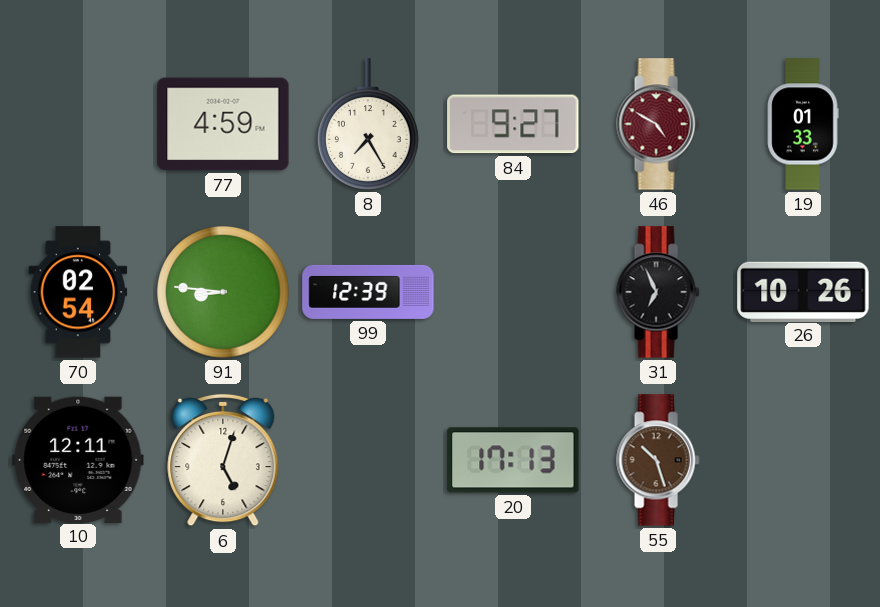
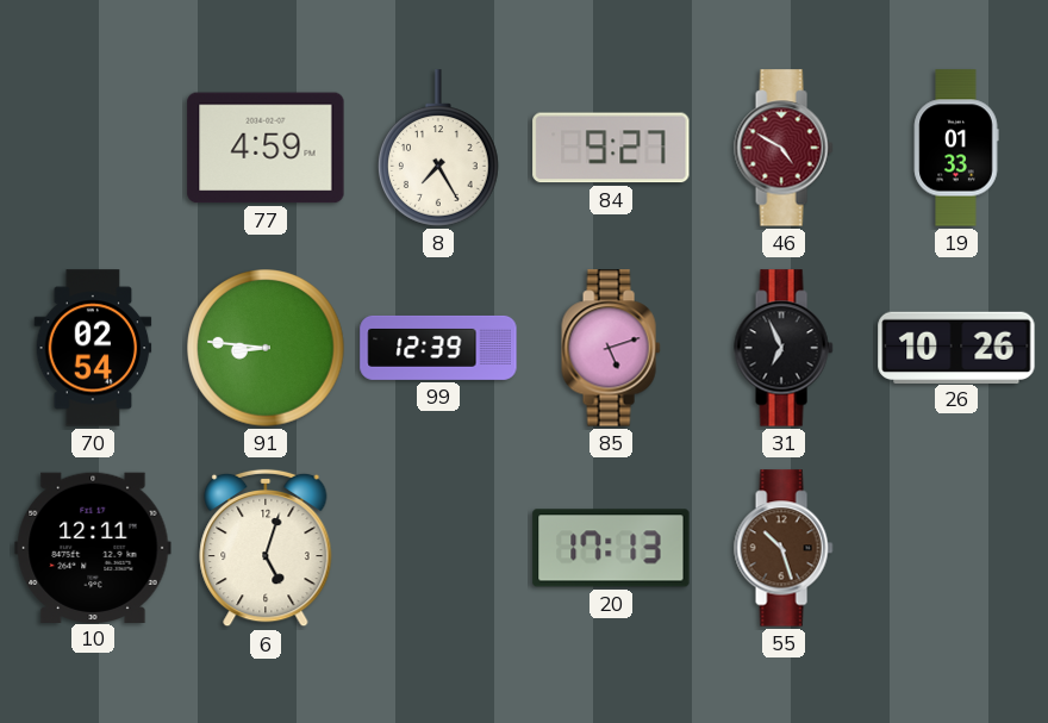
85: none -> 5:12
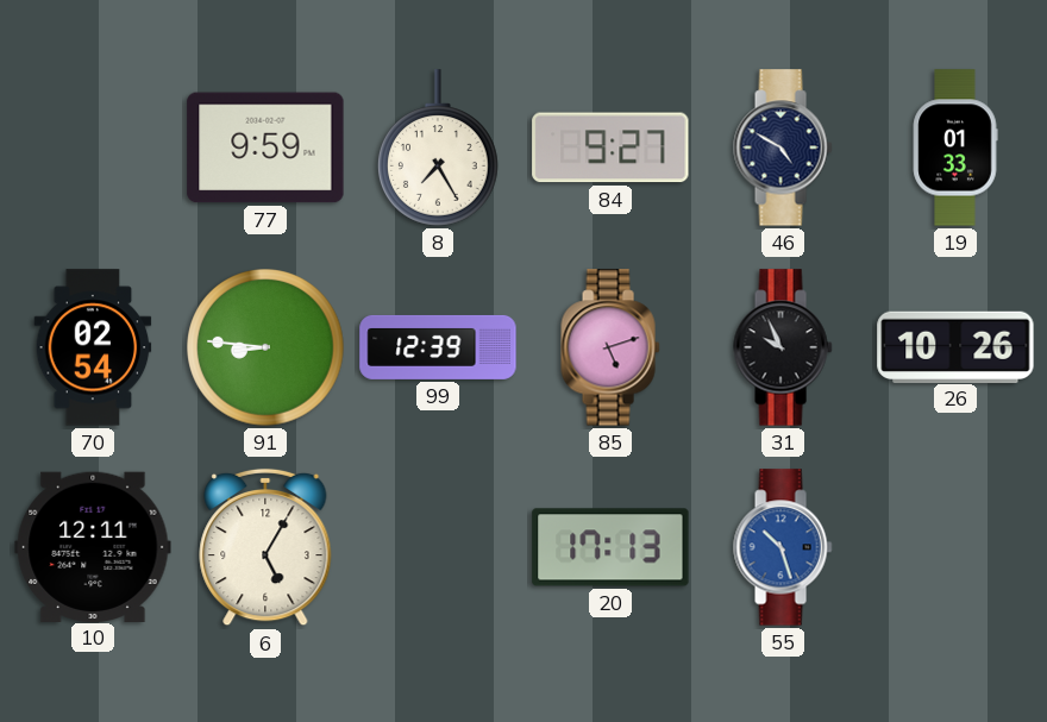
77: 4:59 -> 9:59
46 dial: burgundy -> navy
31: 6:56 -> 9:56
6: 5:03 -> 5:05
55 dial: brown -> blue
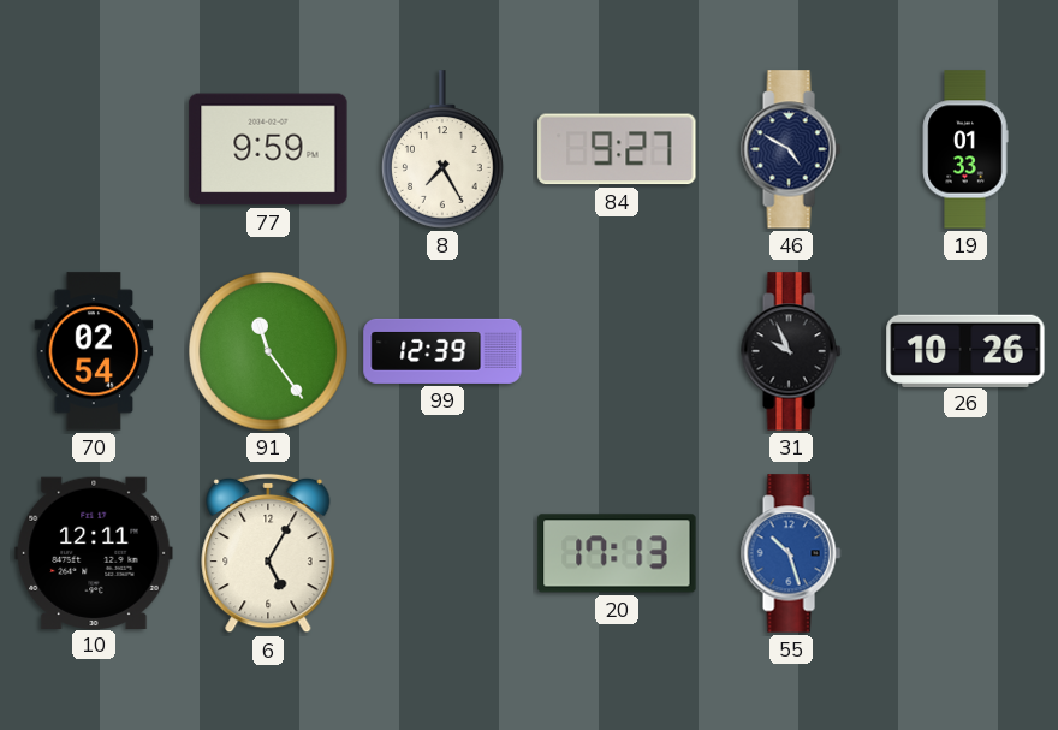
91: 8:46 -> 11:24
85: 5:12 -> none
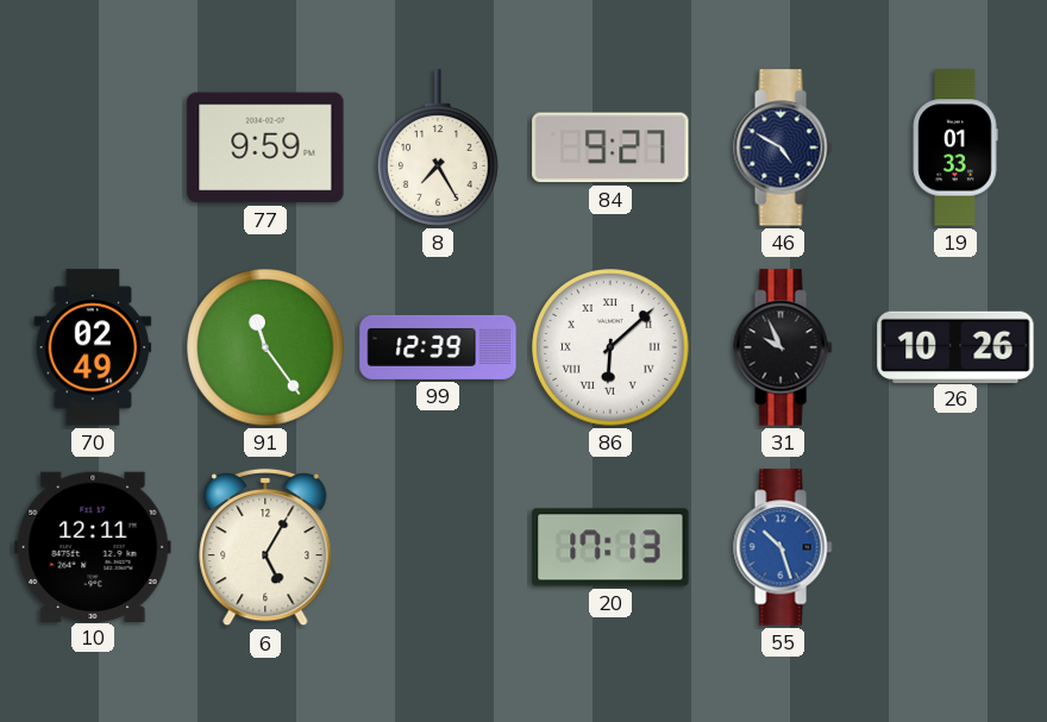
70: 02:54 -> 02:49
86: none -> 6:08
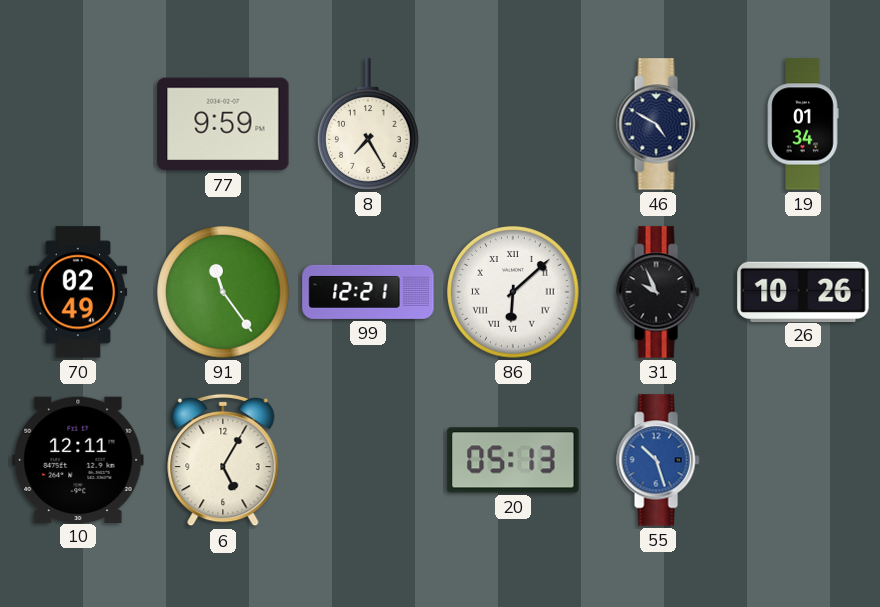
84: 9:27 -> none
19: 01:33 -> 01:34
99: 12:39 -> 12:21
20: 17:13 -> 05:13
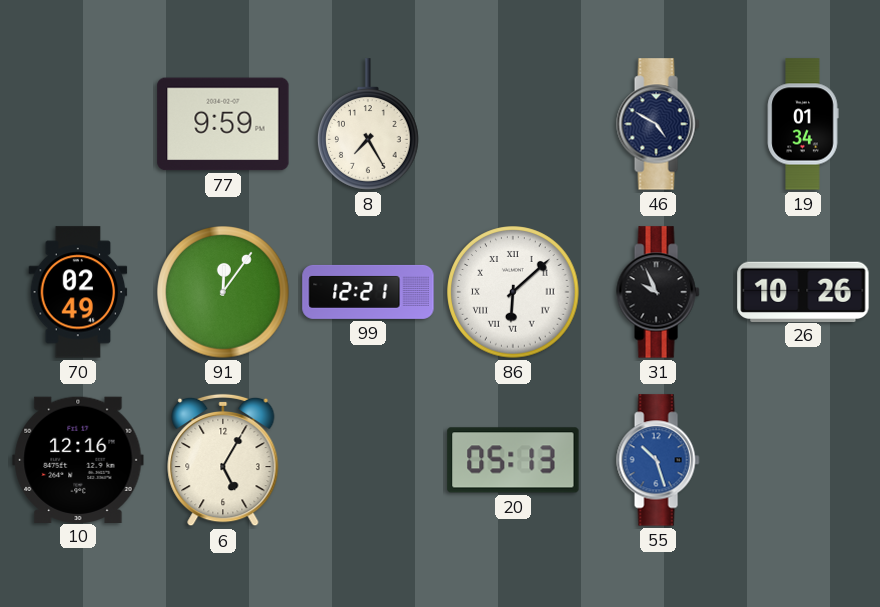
91: 11:24 -> 12:06
10: 12:11 -> 12:16
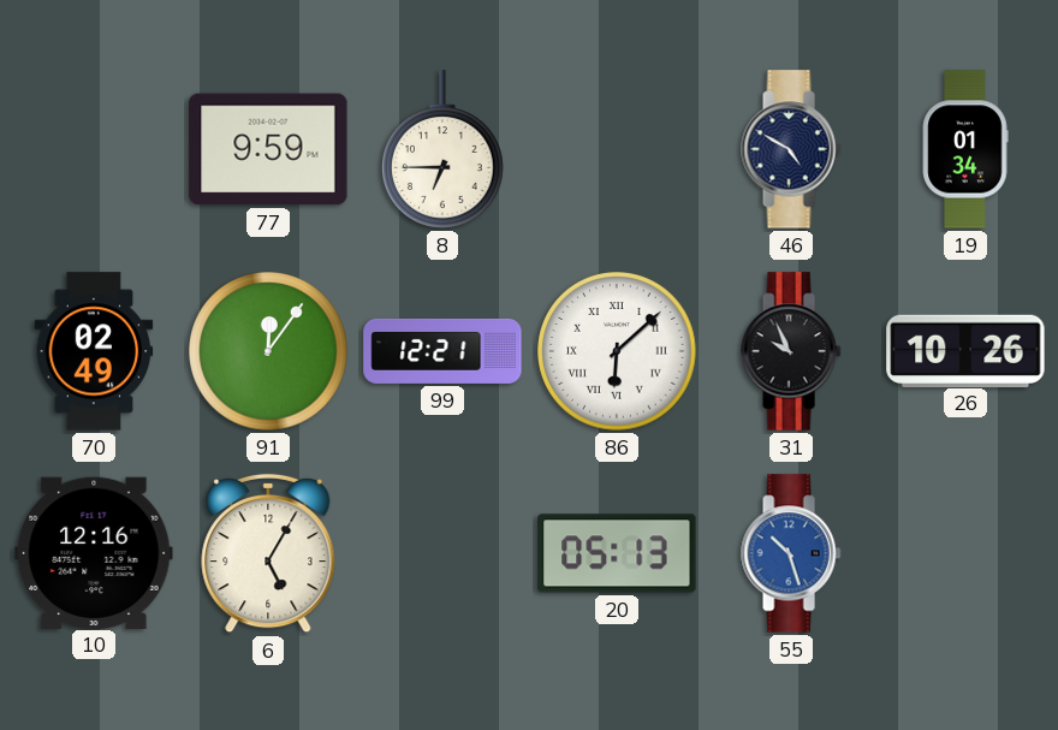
8: 7:25 -> 6:45
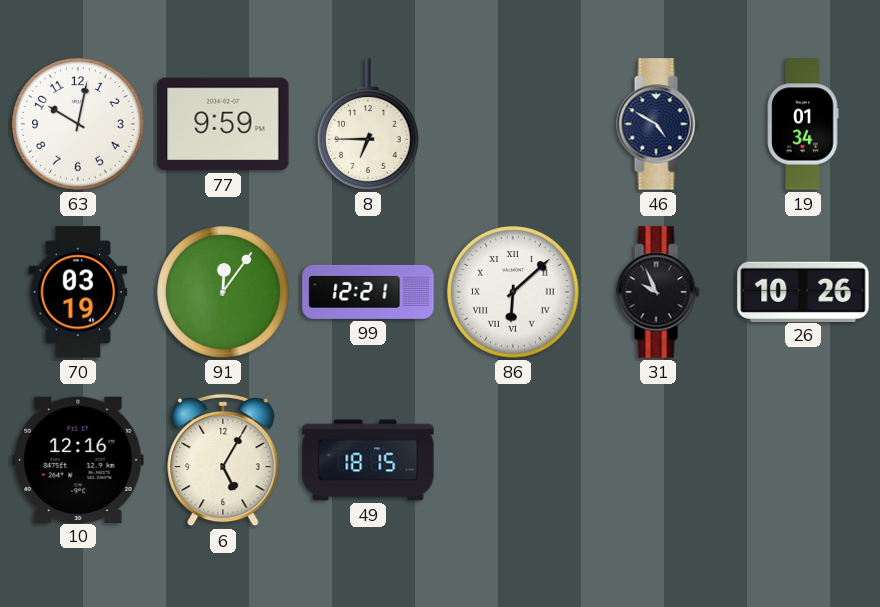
63: none -> 10:02
70: 02:49 -> 03:19
49: none -> 18:15
20: 05:13 -> none
55: 10:27 -> none
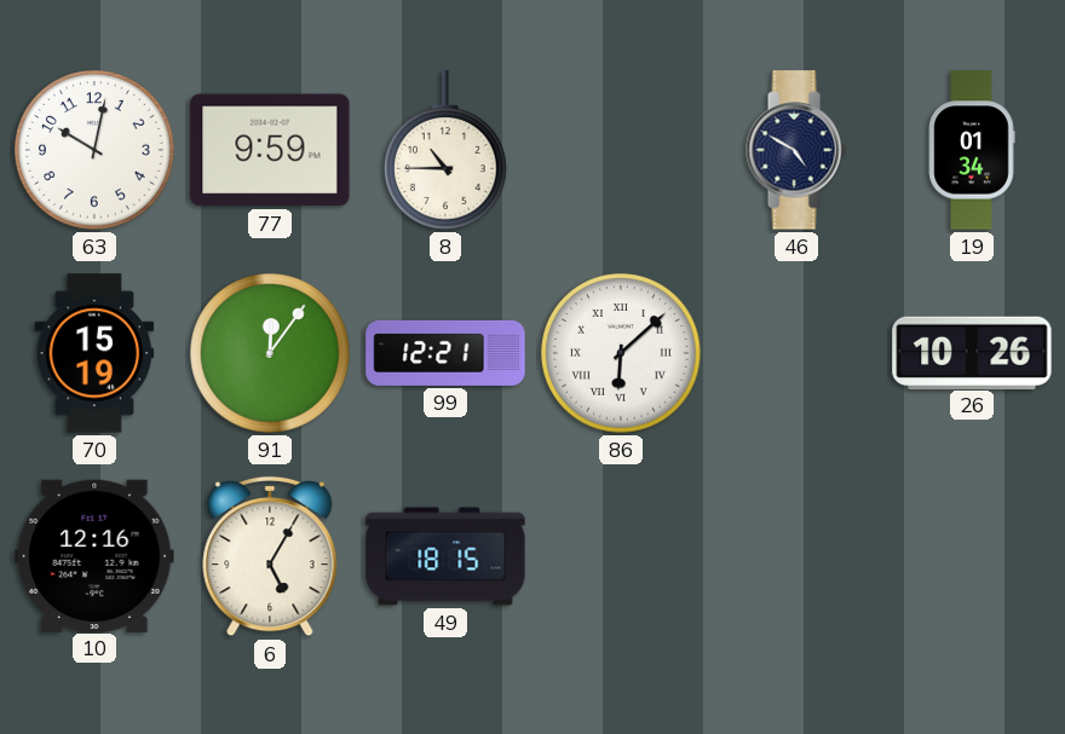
8: 6:45 -> 10:45
70: 03:19 -> 15:19
31: 9:56 -> none
